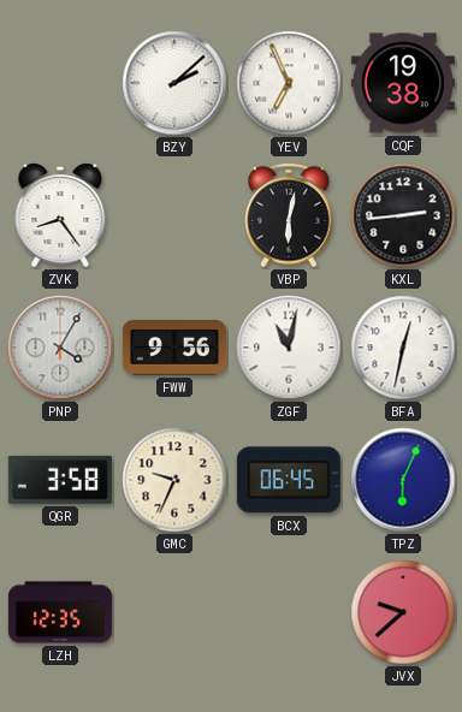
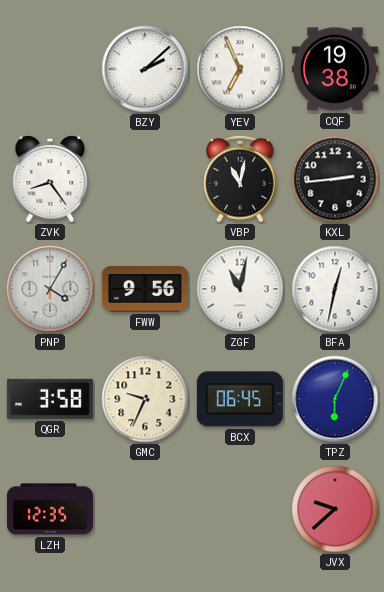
VBP: 6:02 -> 11:02
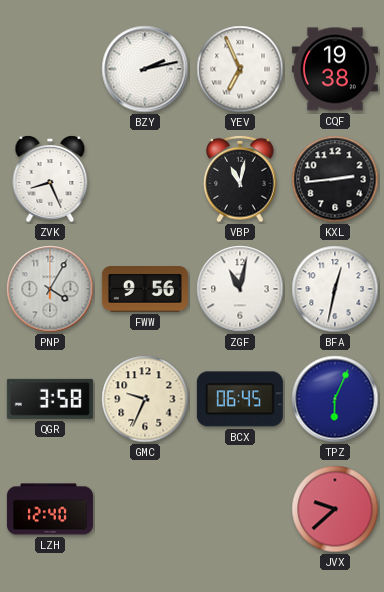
BZY: 2:08 -> 2:13
ZVK: 8:24 -> 8:26
LZH: 12:35 -> 12:40
